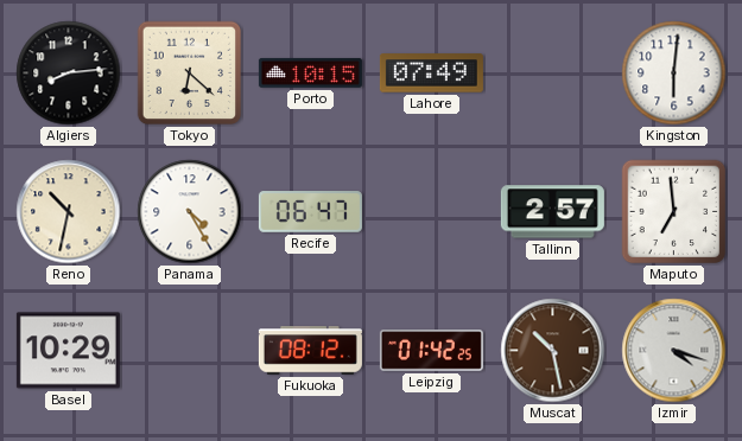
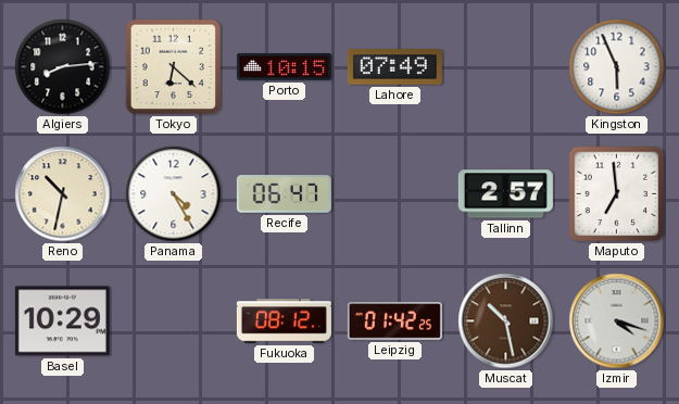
Kingston: 6:01 -> 5:56
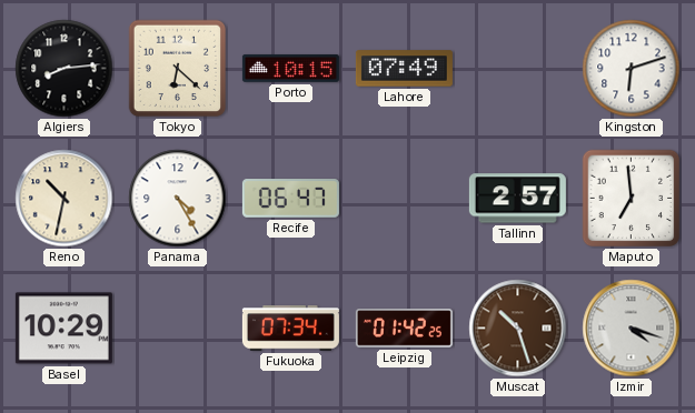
Kingston: 5:56 -> 6:12
Fukuoka: 08:12 -> 07:34
Muscat: 10:28 -> 10:27
